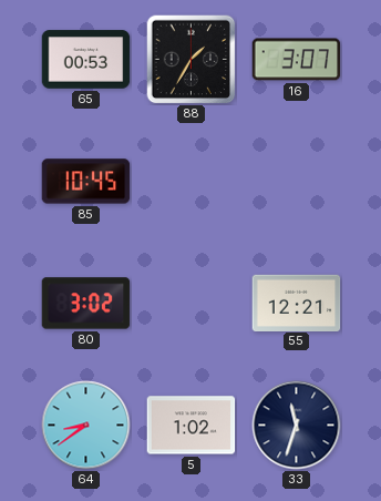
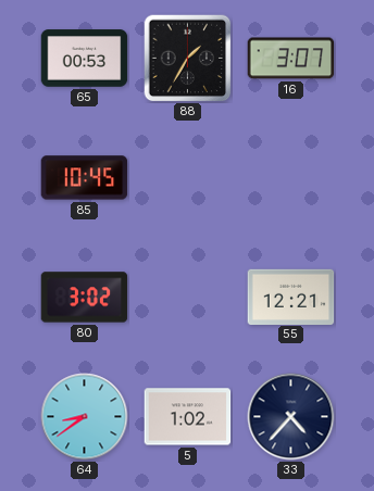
33: 11:33 -> 4:37
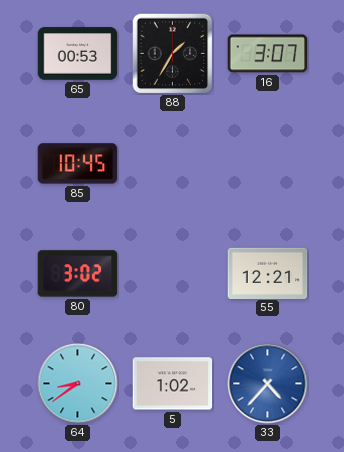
33 dial: navy -> blue
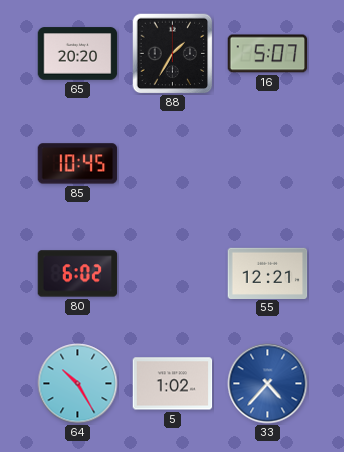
65: 00:53 -> 20:20
16: 3:07 -> 5:07
80: 3:02 -> 6:02
64: 8:39 -> 10:25
